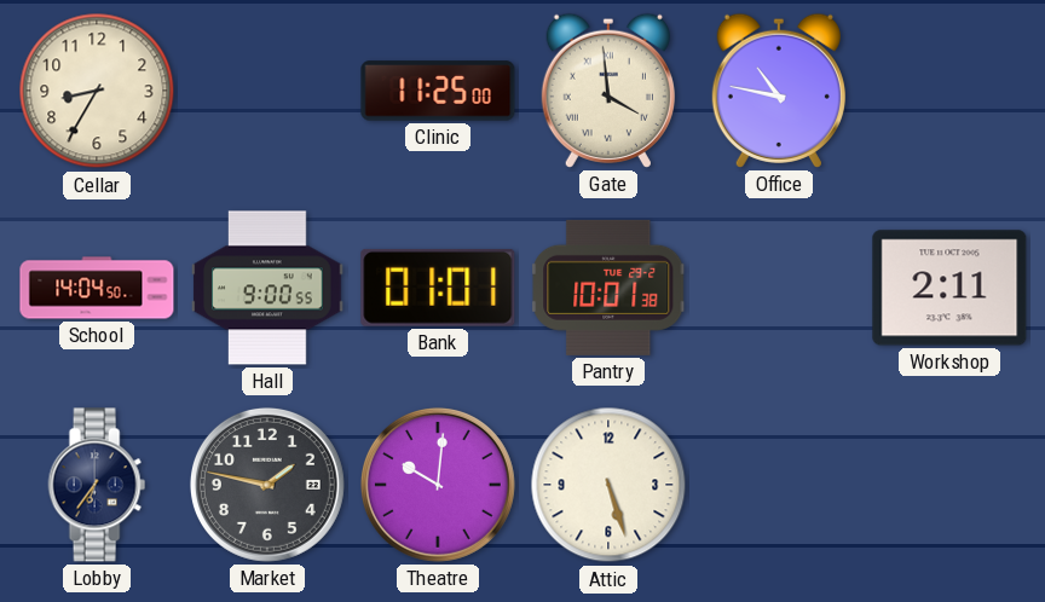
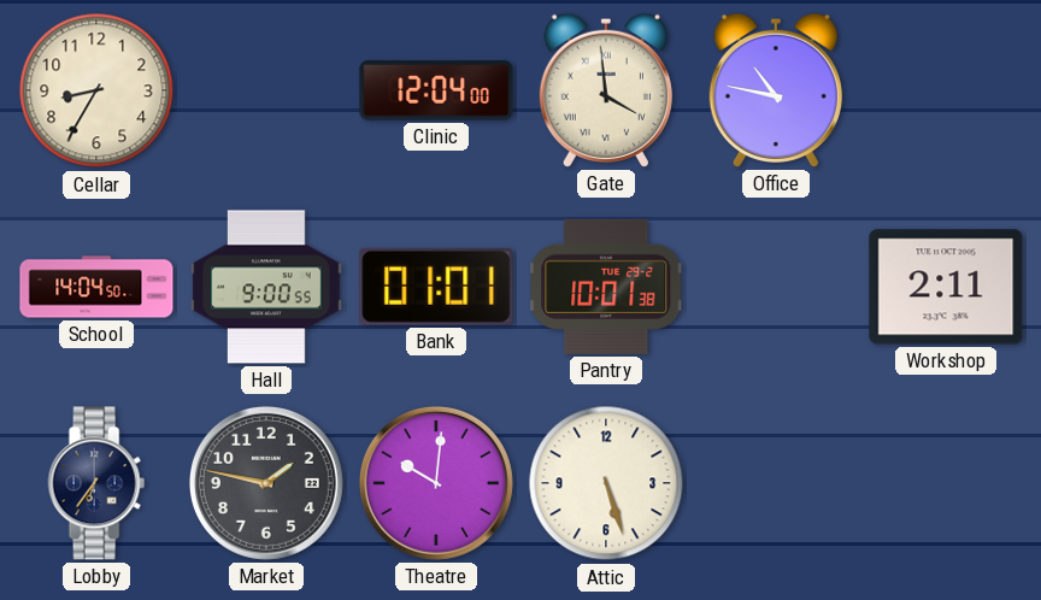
Clinic: 11:25 -> 12:04
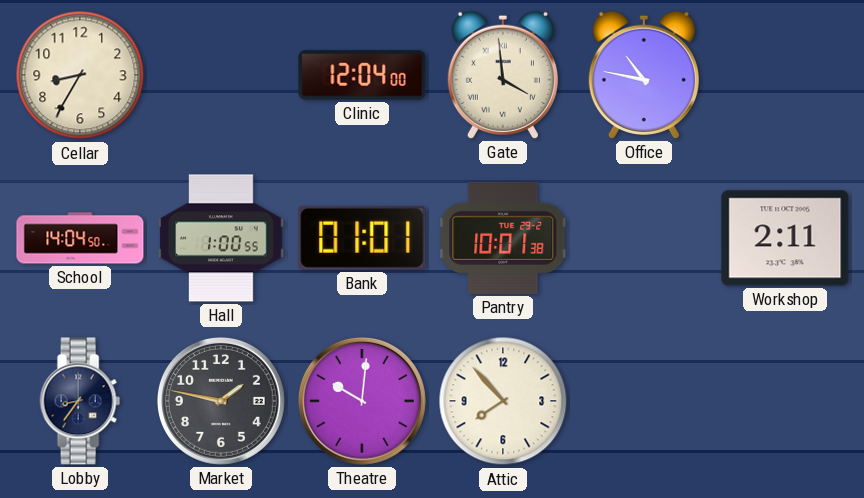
Hall: 9:00 -> 1:00
Lobby: 6:36 -> 8:36
Attic: 5:27 -> 7:53
